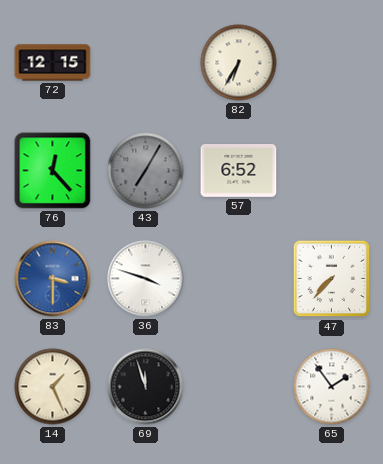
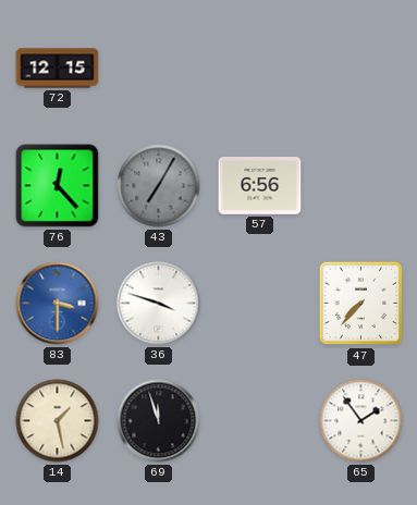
82: 6:35 -> none
57: 6:52 -> 6:56
14: 1:26 -> 1:28
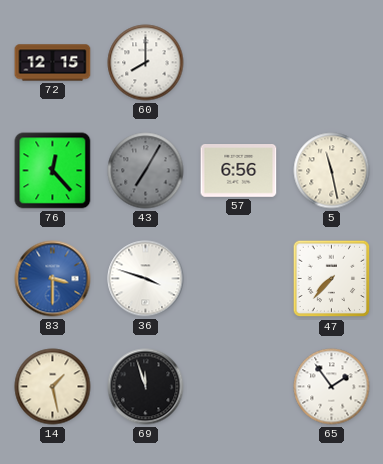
60: none -> 8:00
5: none -> 11:28
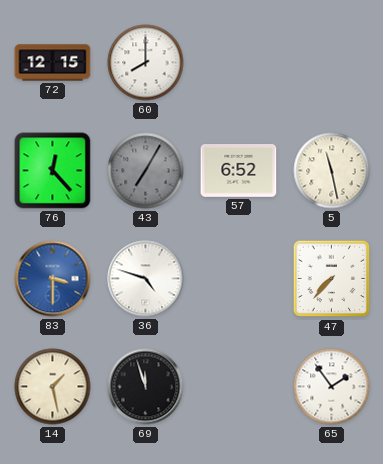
57: 6:56 -> 6:52
36: 3:48 -> 4:48
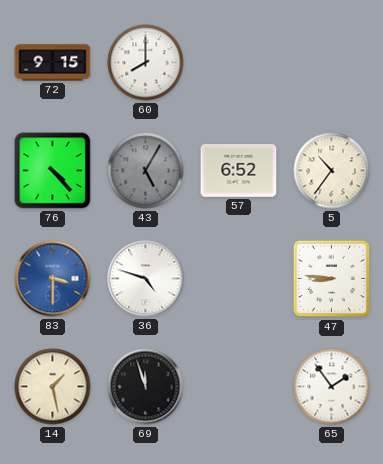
72: 12:15 -> 9:15
76: 12:23 -> 4:23
43: 7:05 -> 5:05
5: 11:28 -> 10:36
47: 7:37 -> 8:46
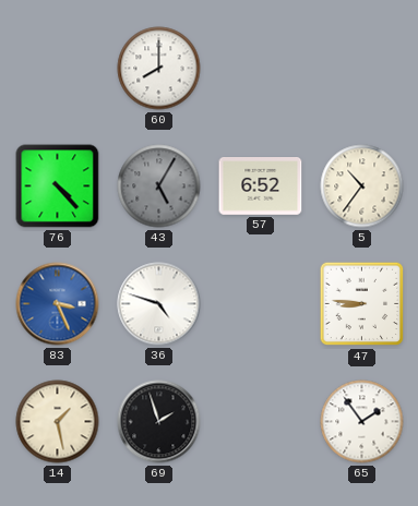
72: 9:15 -> none
83: 3:30 -> 3:26
69: 11:57 -> 1:57
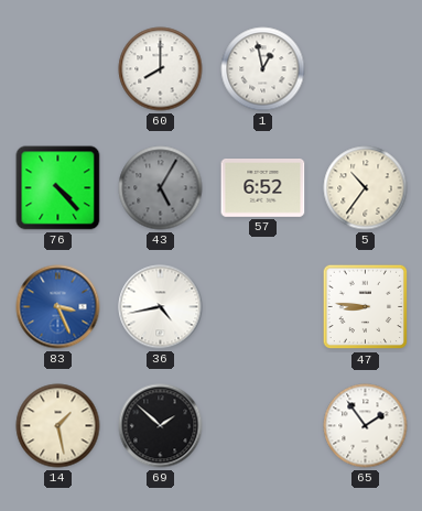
1: none -> 12:58
36: 4:48 -> 4:43
69: 1:57 -> 1:52
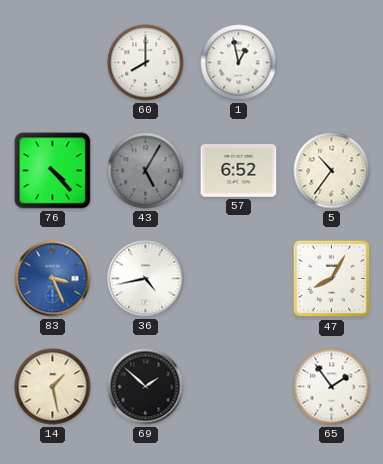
47: 8:46 -> 8:05
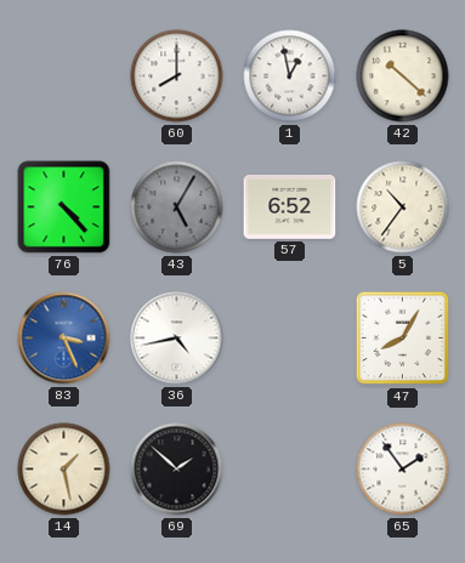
42: none -> 10:22
